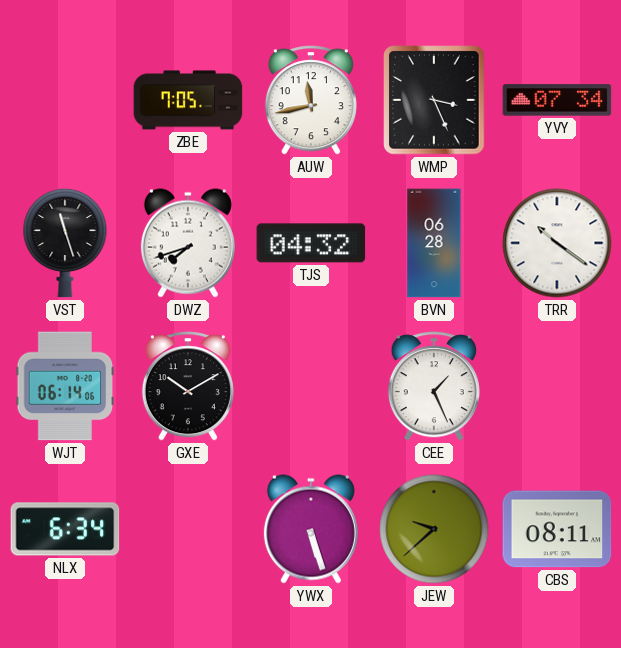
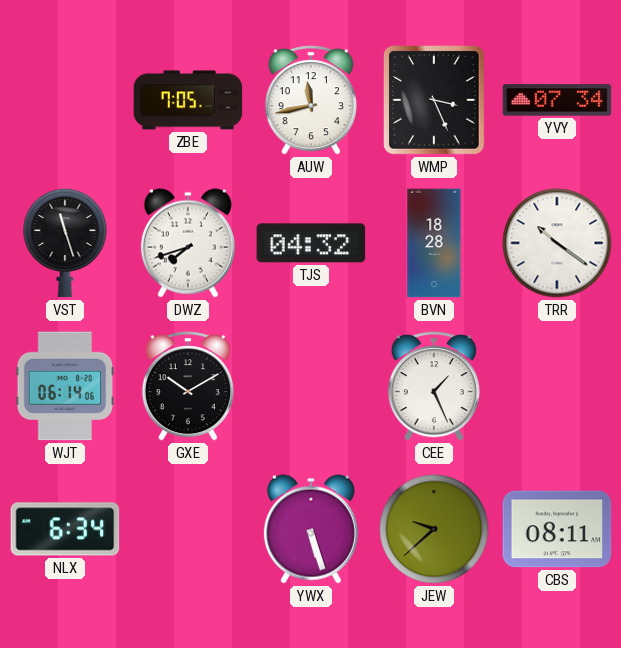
BVN: 06:28 -> 18:28
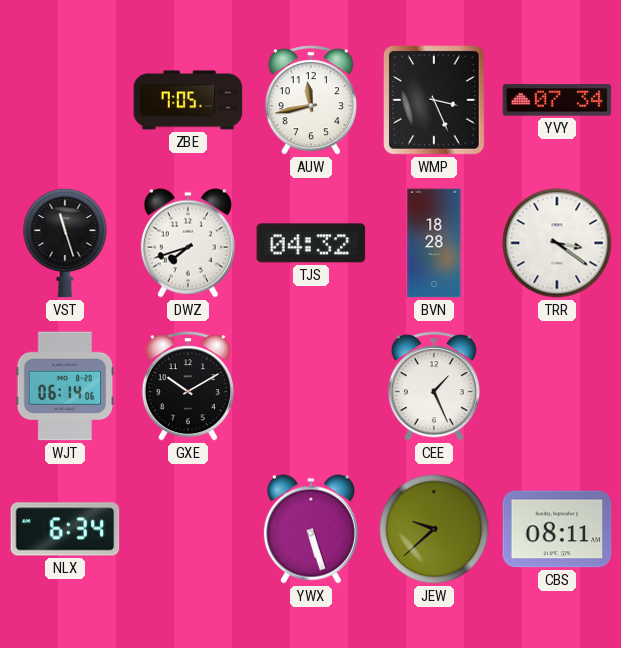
TRR: 10:21 -> 3:21
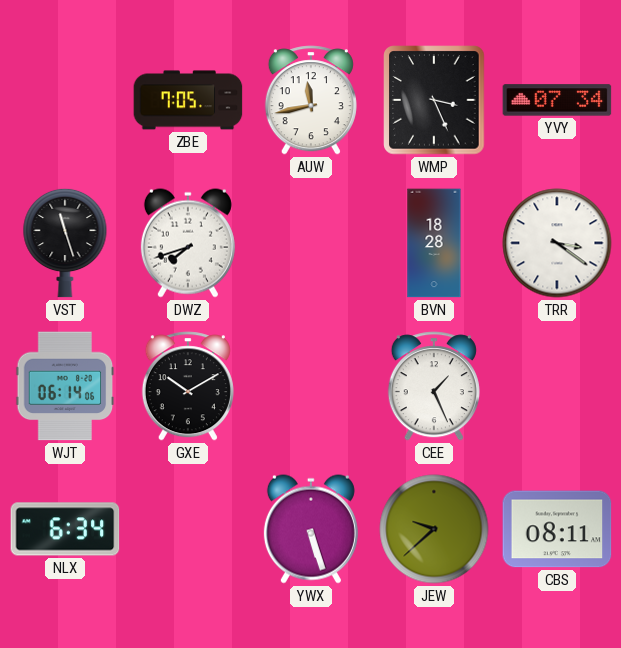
TJS: 04:32 -> none
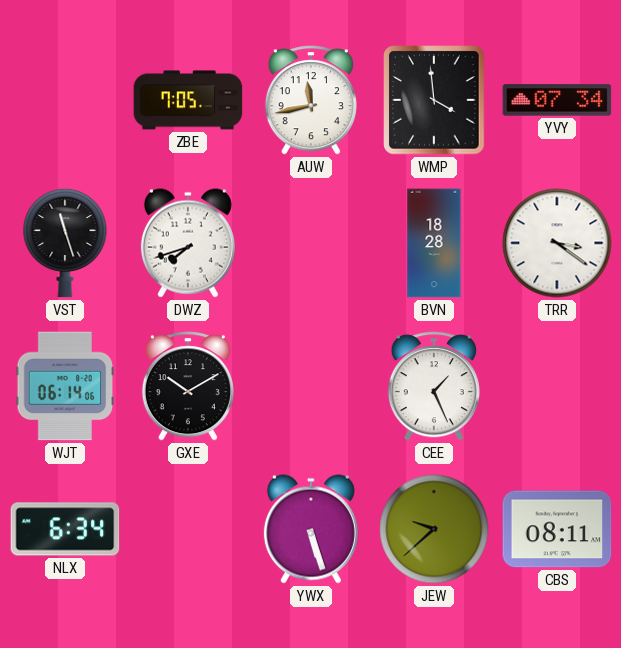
WMP: 3:26 -> 3:59
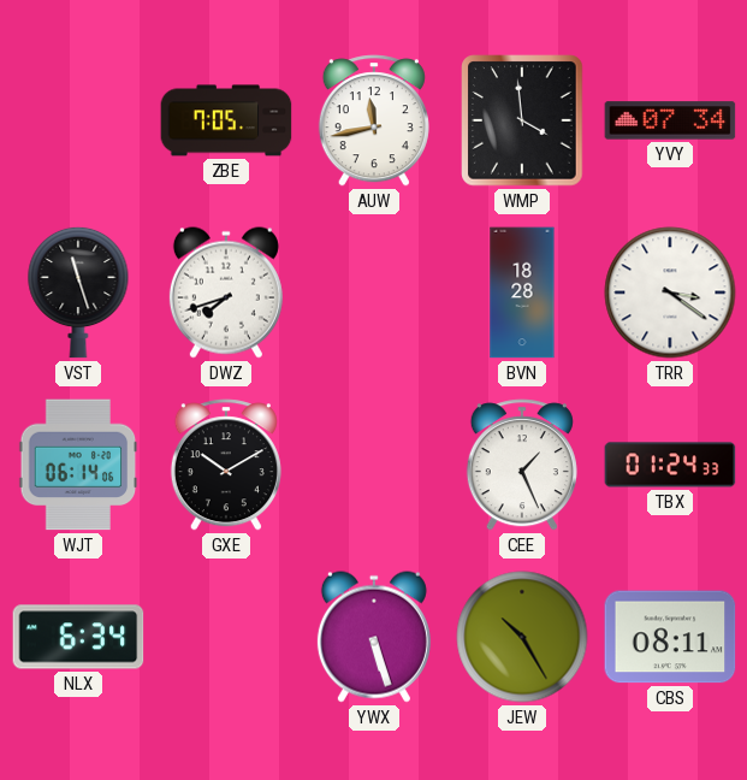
TBX: none -> 01:24
JEW: 9:38 -> 10:25
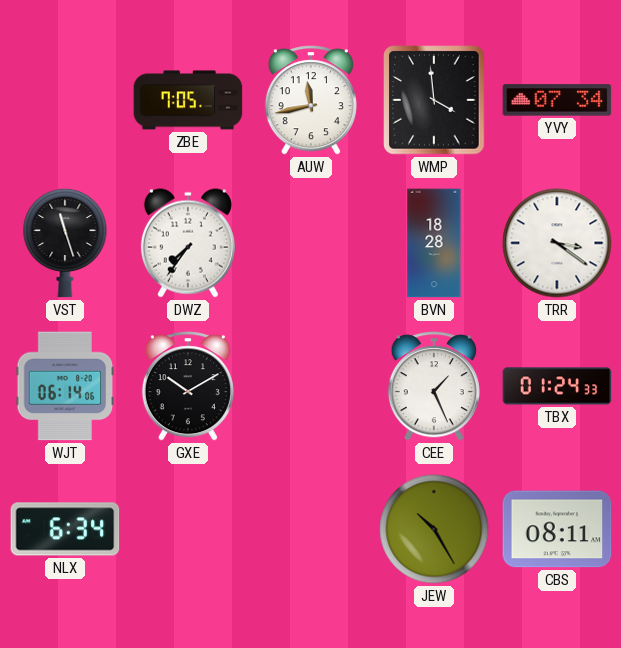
DWZ: 7:42 -> 7:36
YWX: 5:27 -> none
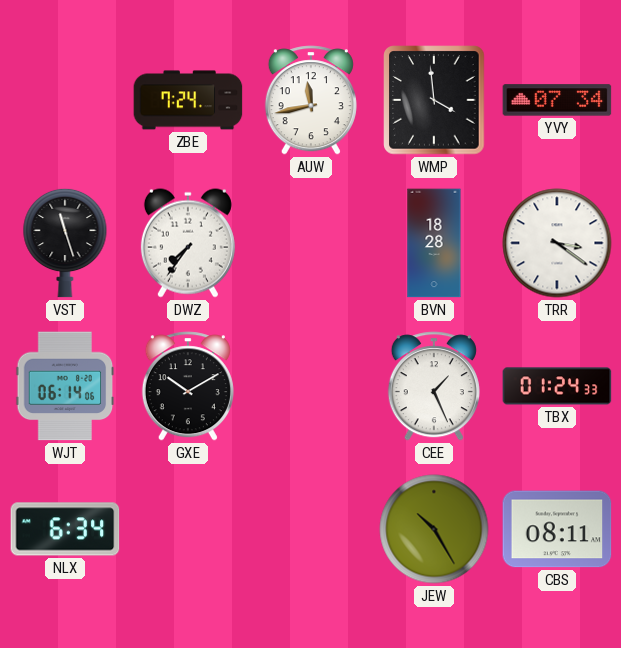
ZBE: 7:05 -> 7:24
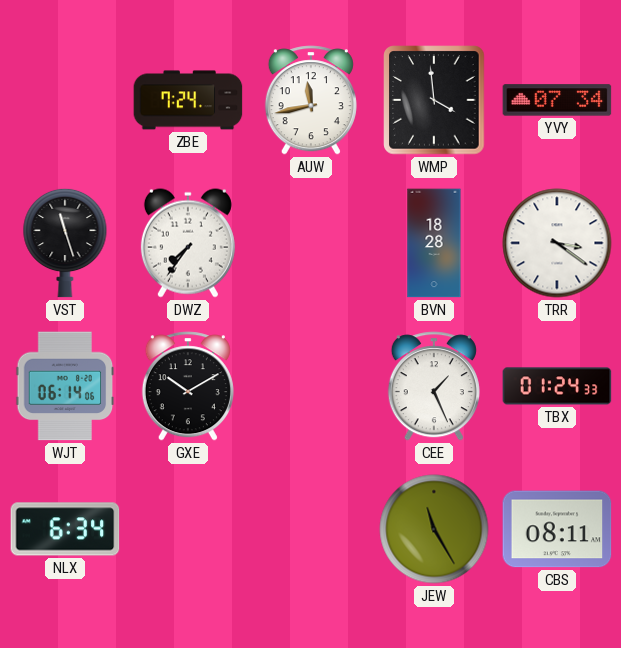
JEW: 10:25 -> 11:25
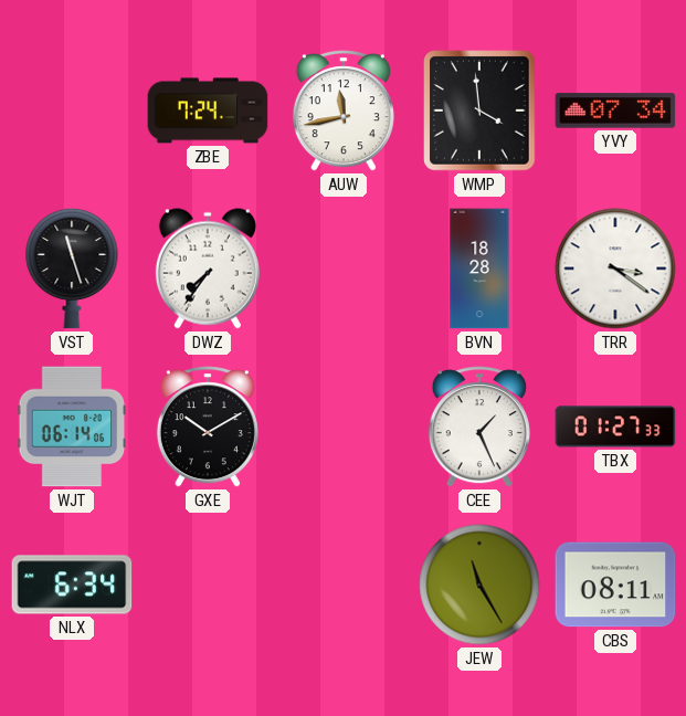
TBX: 01:24 -> 01:27
